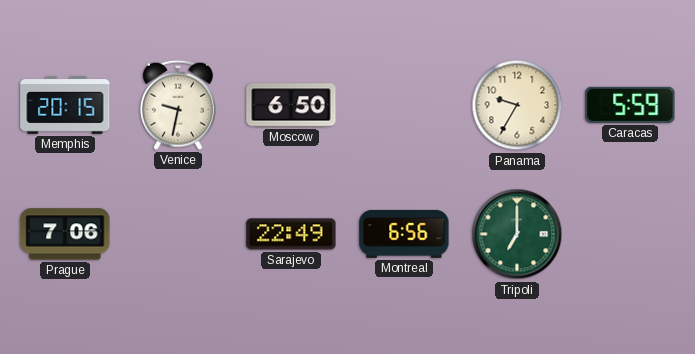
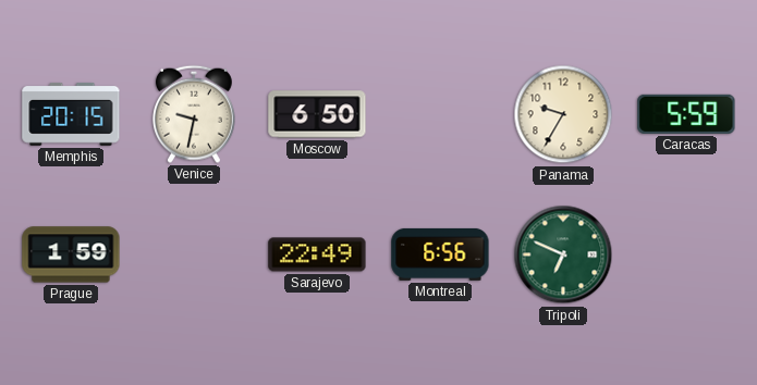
Prague: 7:06 -> 1:59
Tripoli: 7:00 -> 6:49
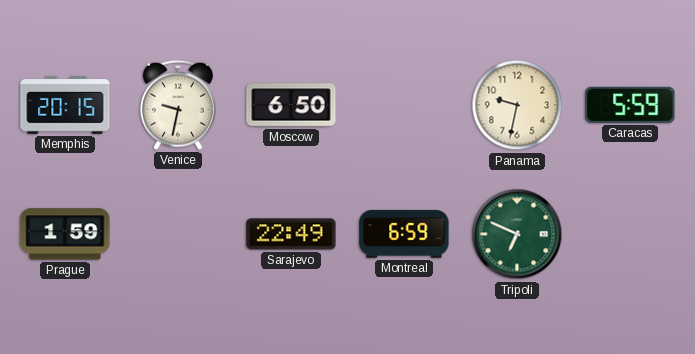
Panama: 9:35 -> 9:32
Montreal: 6:56 -> 6:59
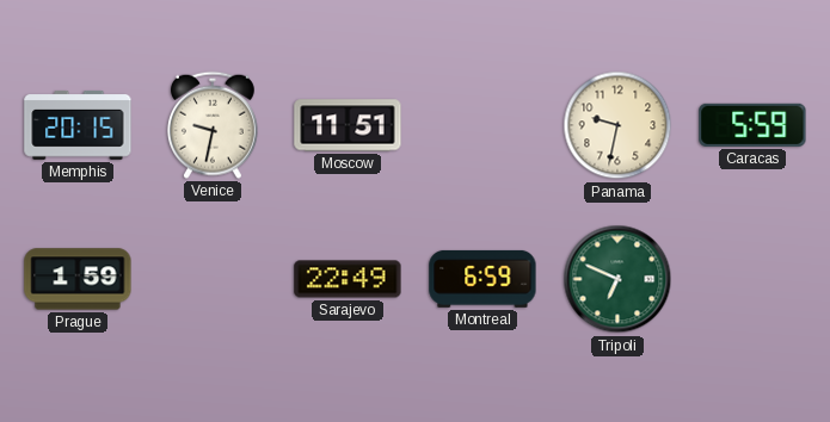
Moscow: 6:50 -> 11:51
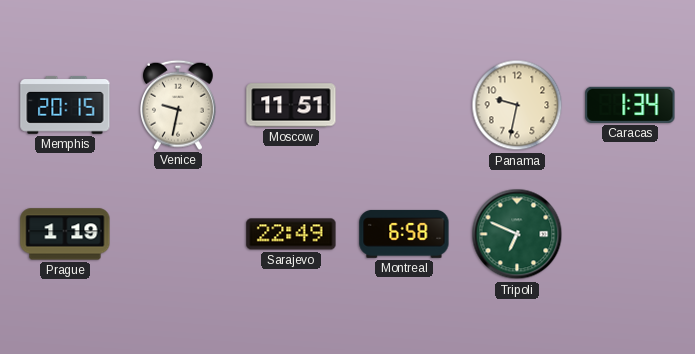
Caracas: 5:59 -> 1:34
Prague: 1:59 -> 1:19
Montreal: 6:59 -> 6:58
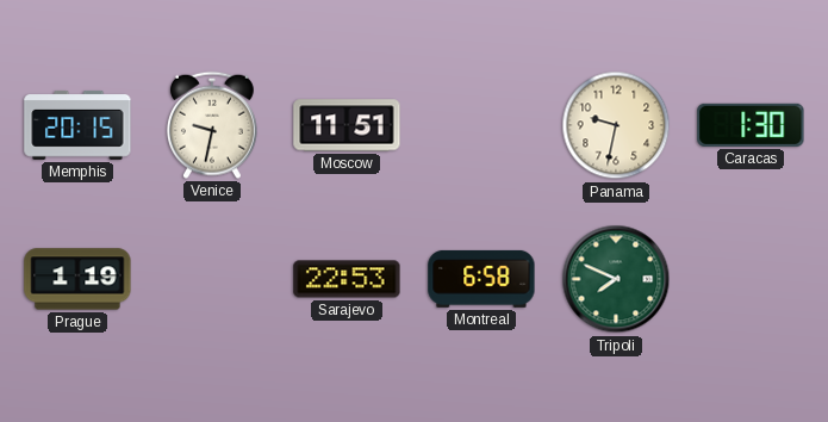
Caracas: 1:34 -> 1:30
Sarajevo: 22:49 -> 22:53
Tripoli: 6:49 -> 7:49
